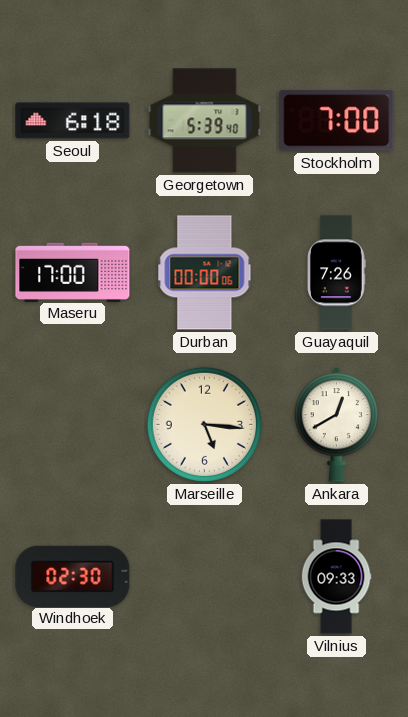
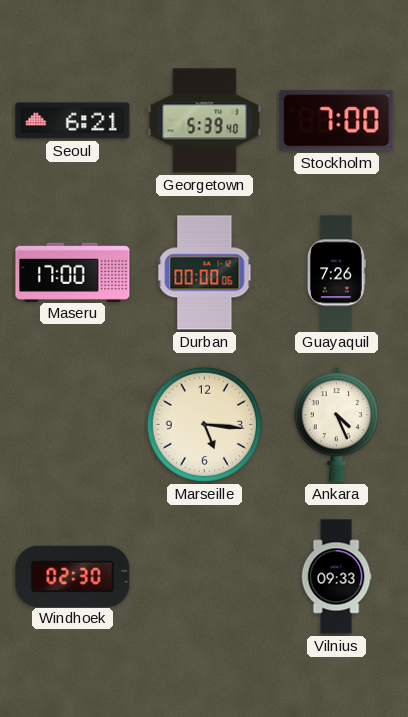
Seoul: 6:18 -> 6:21
Ankara: 12:40 -> 4:26
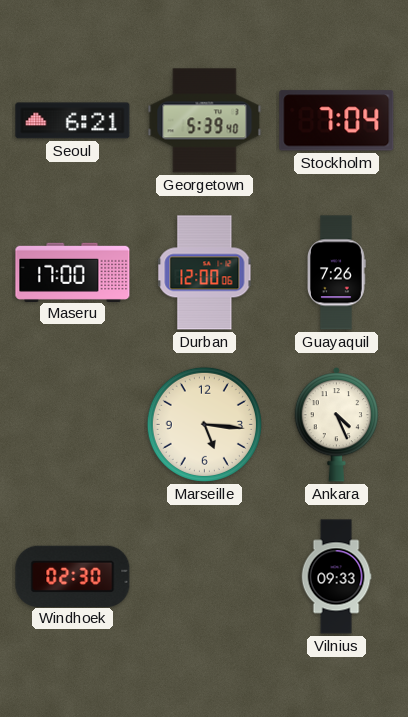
Stockholm: 7:00 -> 7:04
Durban: 00:00 -> 12:00
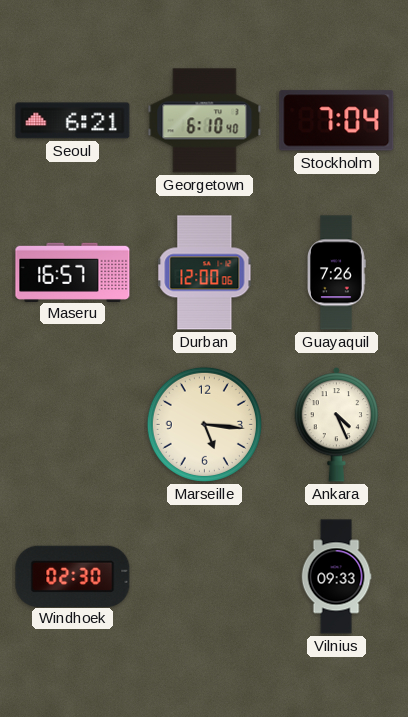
Georgetown: 5:39 -> 6:10
Maseru: 17:00 -> 16:57
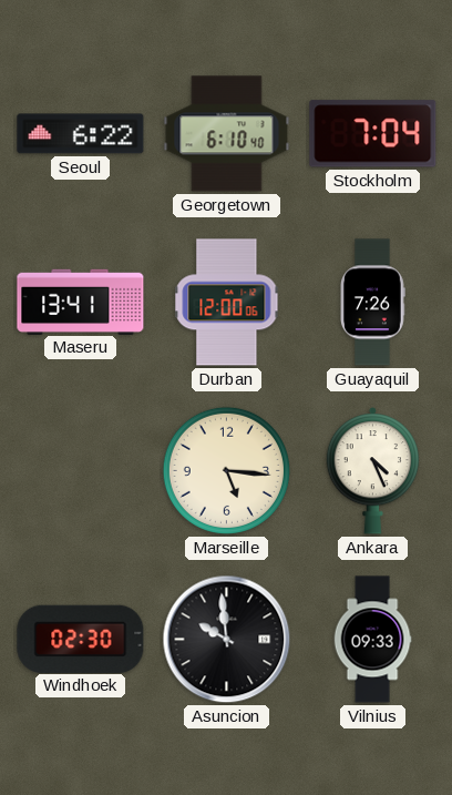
Seoul: 6:21 -> 6:22
Maseru: 16:57 -> 13:41
Asuncion: none -> 9:59
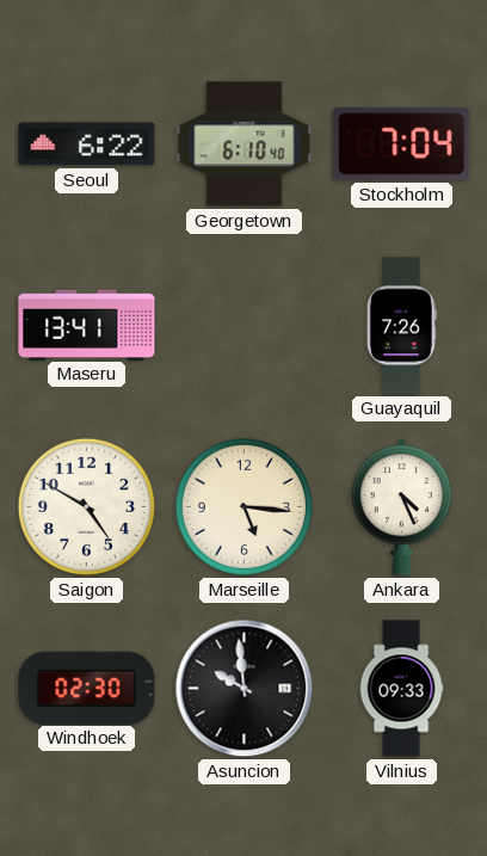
Durban: 12:00 -> none
Saigon: none -> 4:50
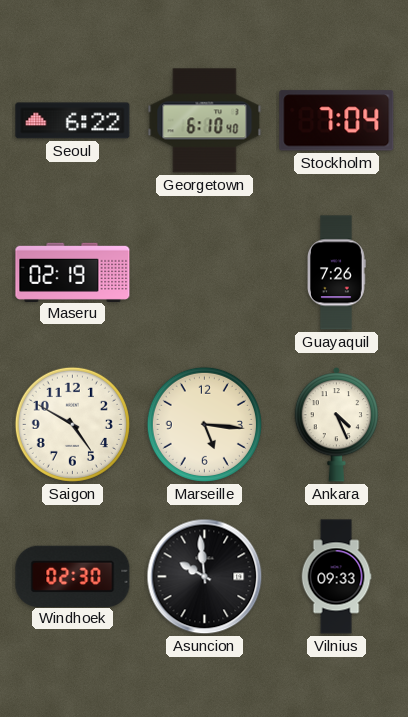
Maseru: 13:41 -> 02:19
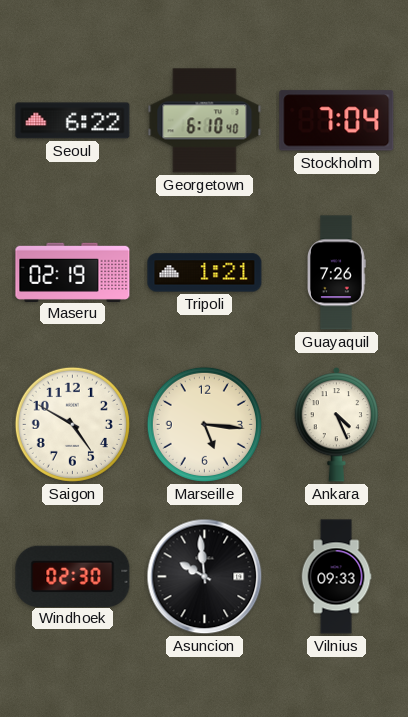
Tripoli: none -> 1:21
